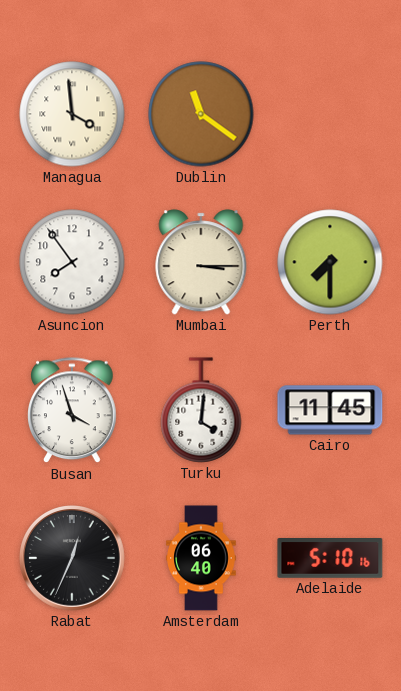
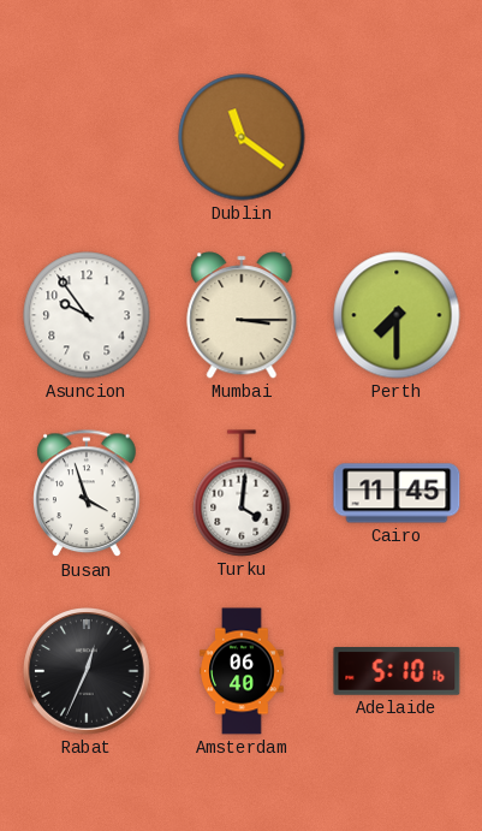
Managua: 3:59 -> none
Asuncion: 7:54 -> 9:54
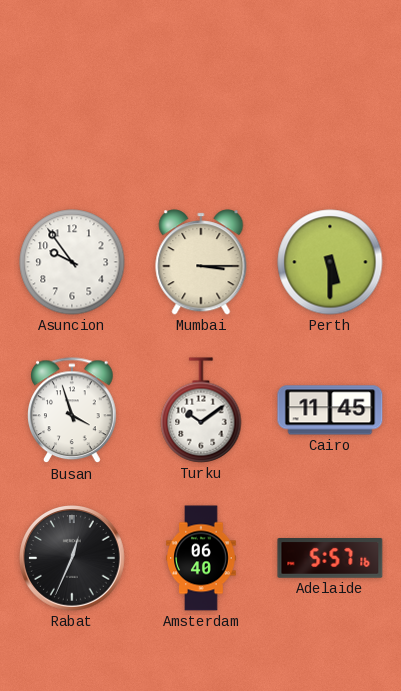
Dublin: 11:21 -> none
Perth: 7:30 -> 5:30
Turku: 4:01 -> 10:09
Adelaide: 5:10 -> 5:57
